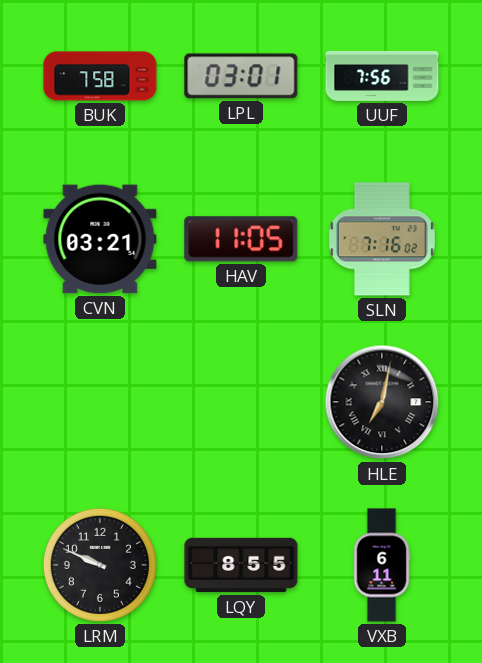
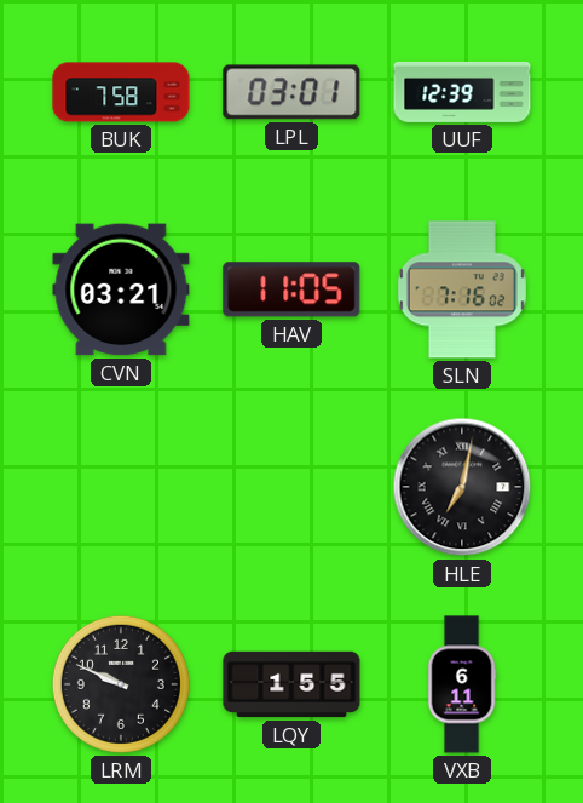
UUF: 7:56 -> 12:39
LQY: 8:55 -> 1:55
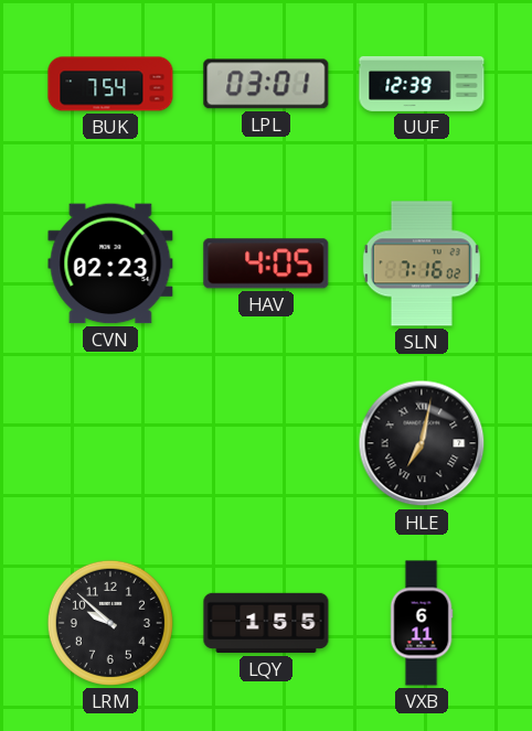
BUK: 7:58 -> 7:54
CVN: 03:21 -> 02:23
HAV: 11:05 -> 4:05
LRM: 9:49 -> 9:52
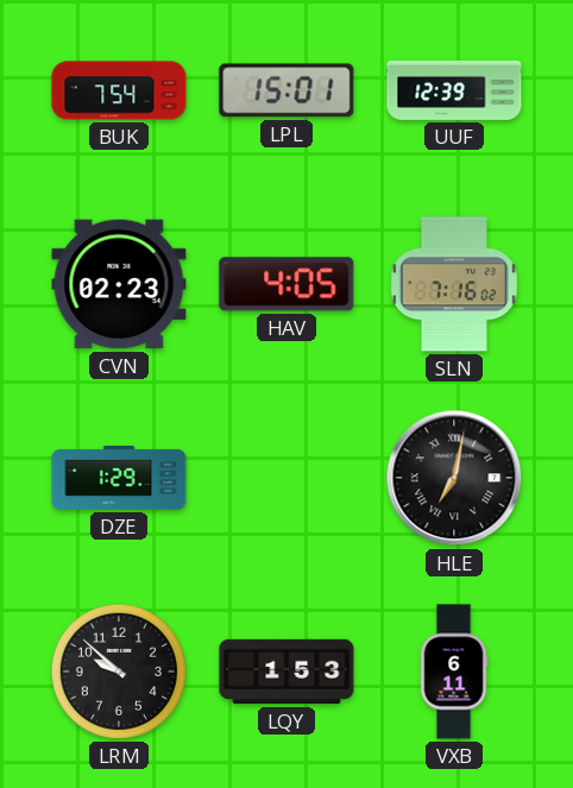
LPL: 03:01 -> 15:01
DZE: none -> 1:29
LQY: 1:55 -> 1:53
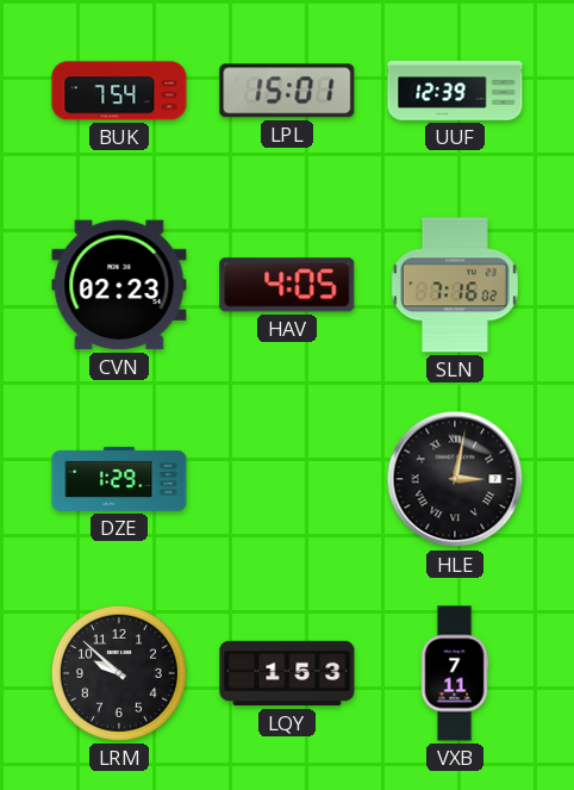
HLE: 7:02 -> 3:02
VXB: 6:11 -> 7:11
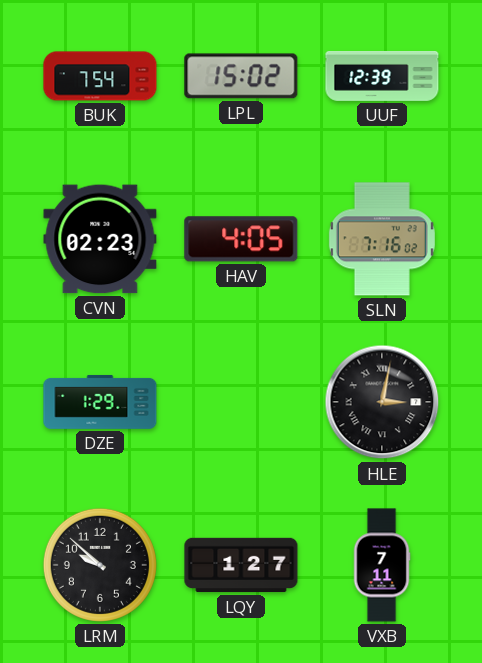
LPL: 15:01 -> 15:02
LQY: 1:53 -> 1:27
